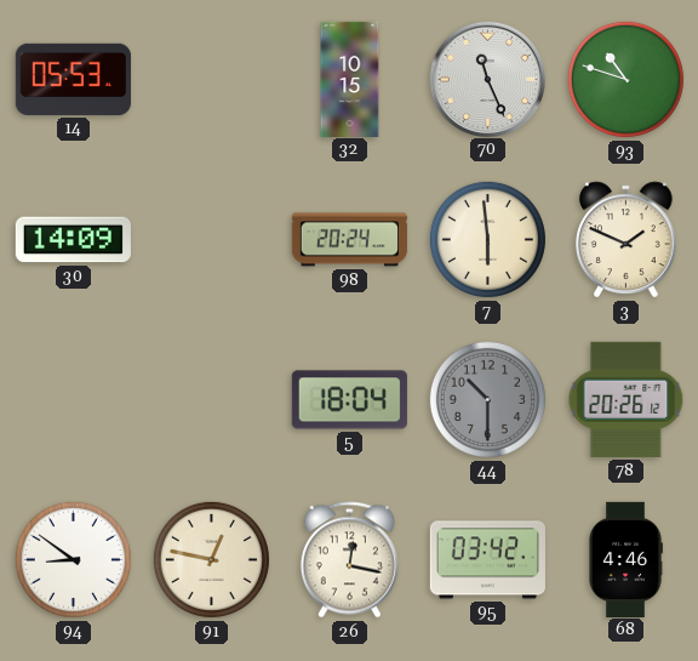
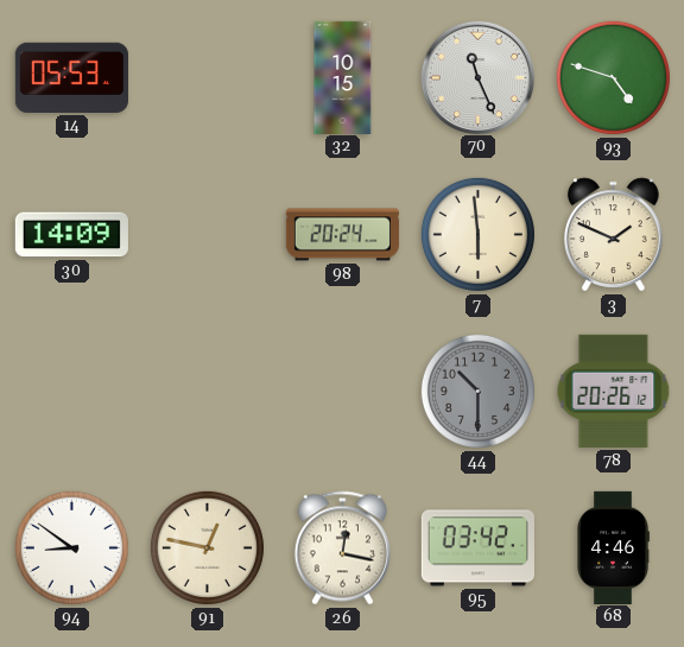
93: 10:48 -> 4:48
5: 18:04 -> none
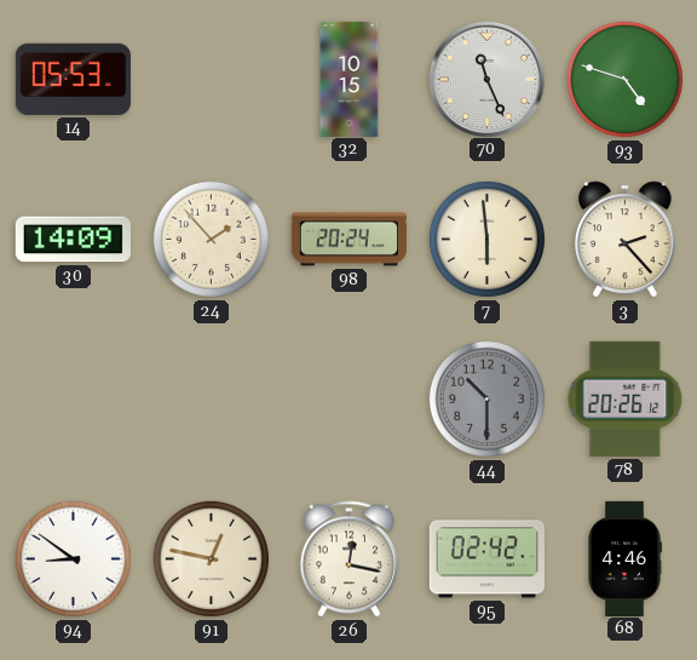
24: none -> 1:53
3: 1:49 -> 2:23
95: 03:42 -> 02:42
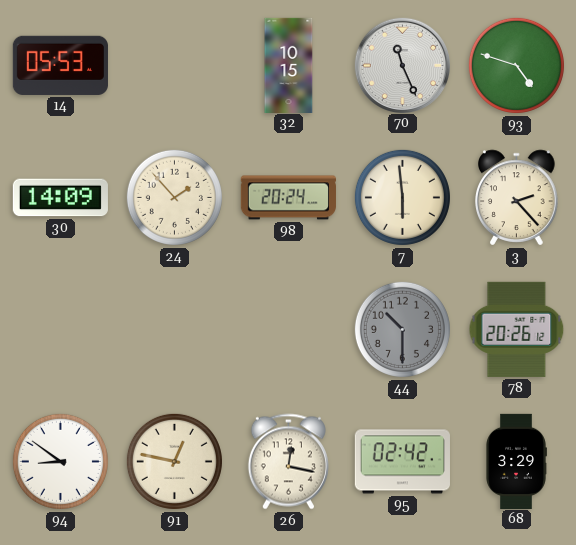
68: 4:46 -> 3:29
